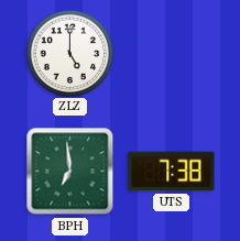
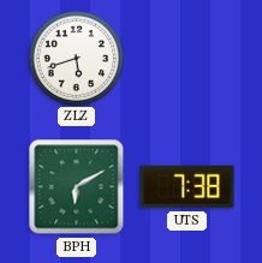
ZLZ: 5:00 -> 5:42
BPH: 6:59 -> 6:10
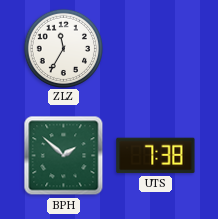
ZLZ: 5:42 -> 11:35
BPH: 6:10 -> 1:52
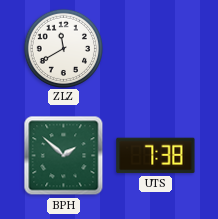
ZLZ: 11:35 -> 11:40
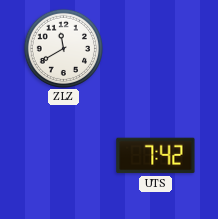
BPH: 1:52 -> none
UTS: 7:38 -> 7:42
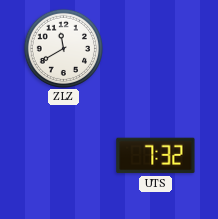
UTS: 7:42 -> 7:32
